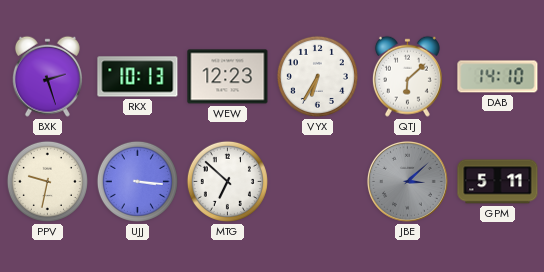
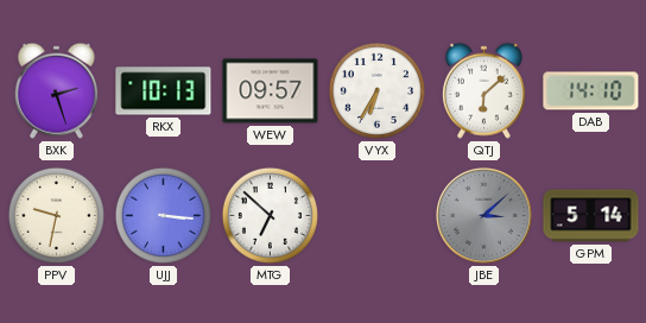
WEW: 12:23 -> 09:57
GPM: 5:11 -> 5:14
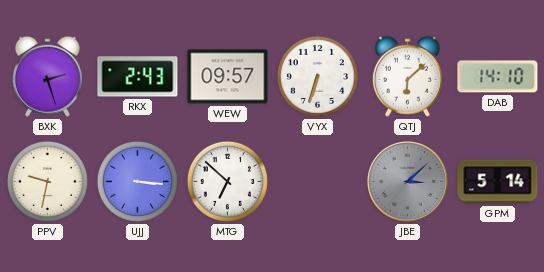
RKX: 10:13 -> 2:43
VYX: 6:35 -> 6:33
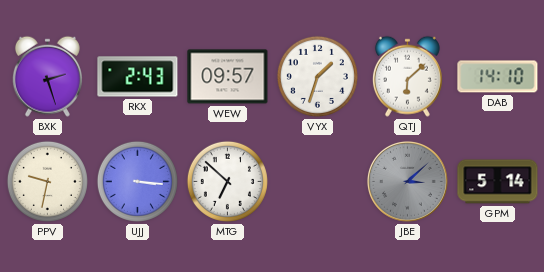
VYX: 6:33 -> 1:33
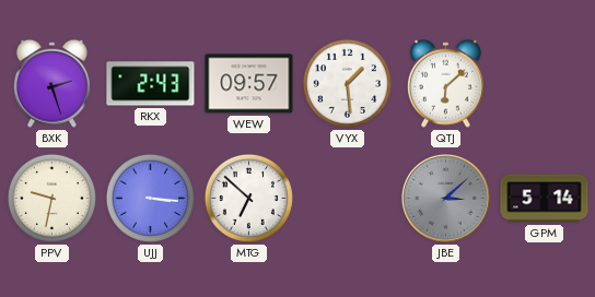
VYX: 1:33 -> 1:29
DAB: 14:10 -> none
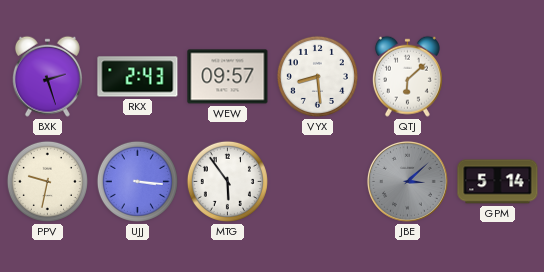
VYX: 1:29 -> 8:29
MTG: 6:52 -> 5:54
